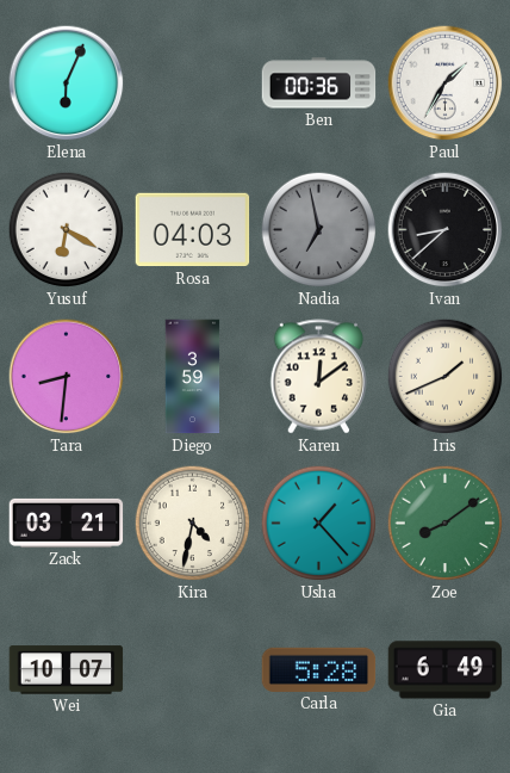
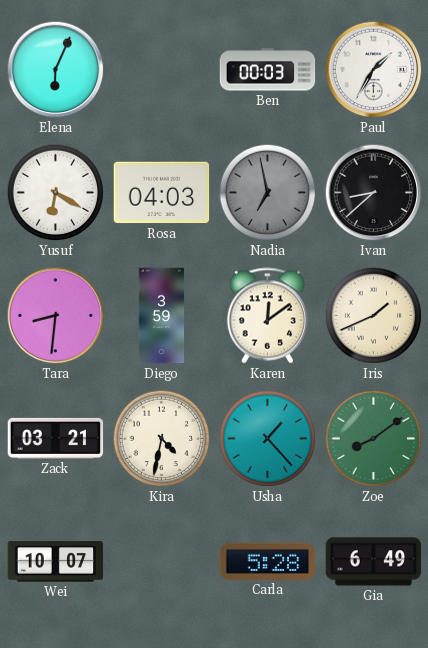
Ben: 00:36 -> 00:03
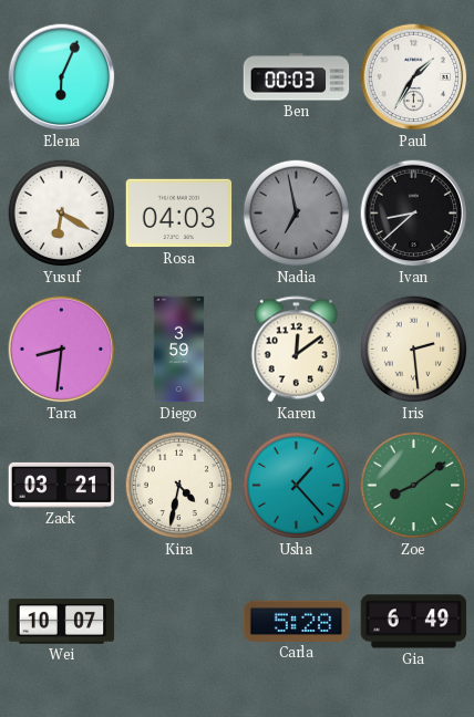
Iris: 1:41 -> 2:29
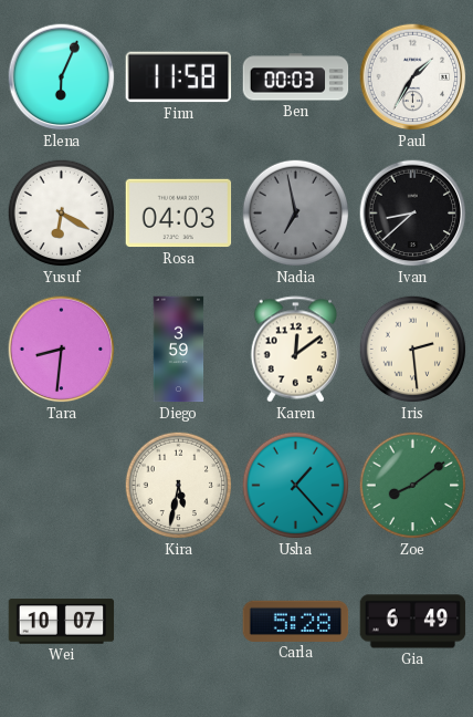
Finn: none -> 11:58
Zack: 03:21 -> none
Kira: 4:32 -> 5:32
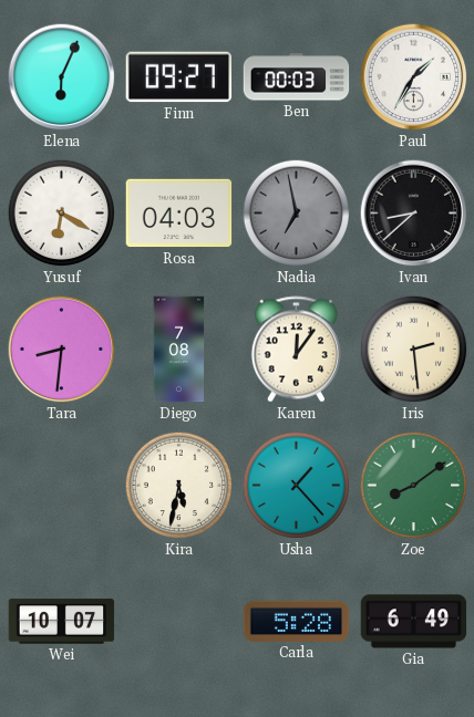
Finn: 11:58 -> 09:27
Diego: 3:59 -> 7:08
Karen: 12:09 -> 12:06
